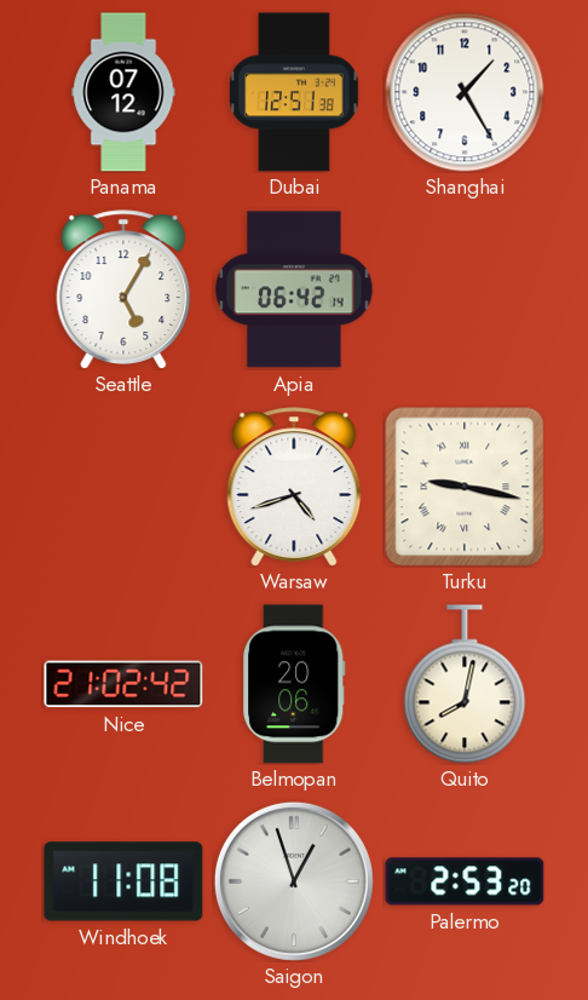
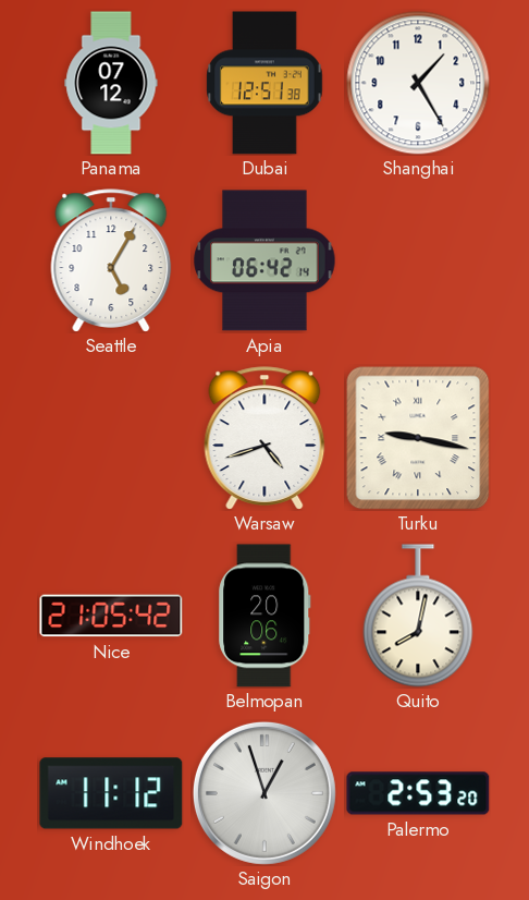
Nice: 21:02 -> 21:05
Windhoek: 11:08 -> 11:12
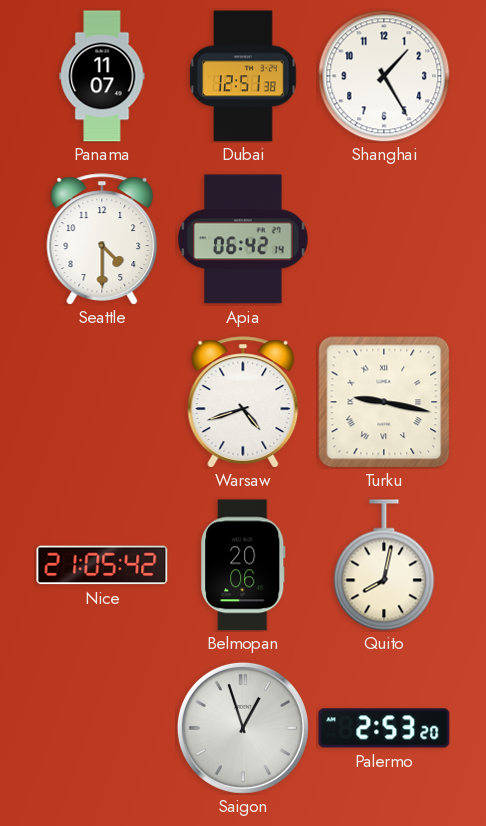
Panama: 07:12 -> 11:07
Seattle: 5:05 -> 4:30
Windhoek: 11:12 -> none
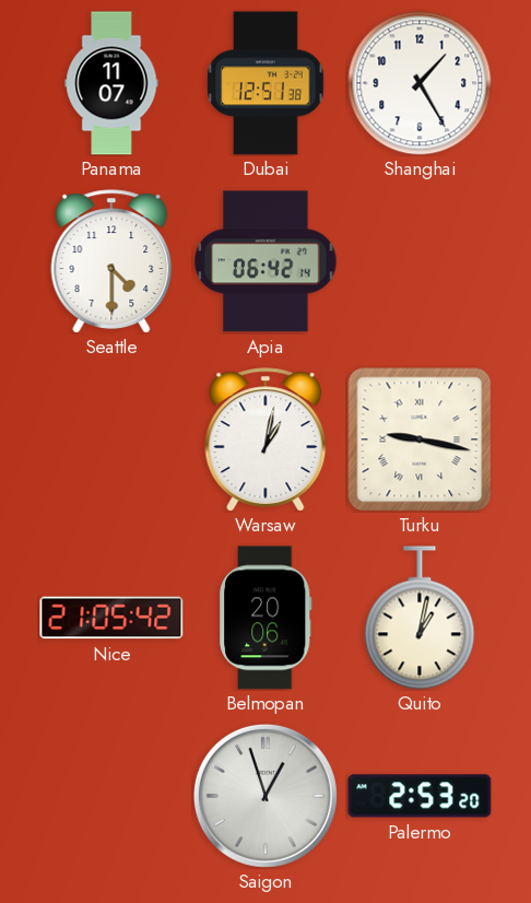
Warsaw: 4:42 -> 1:02
Quito: 8:02 -> 1:02
